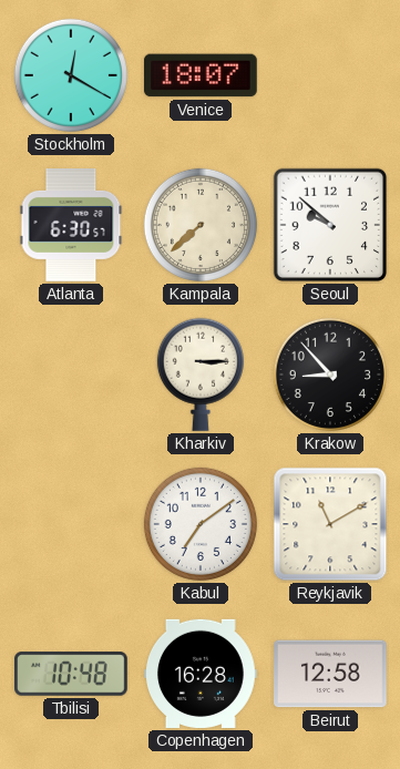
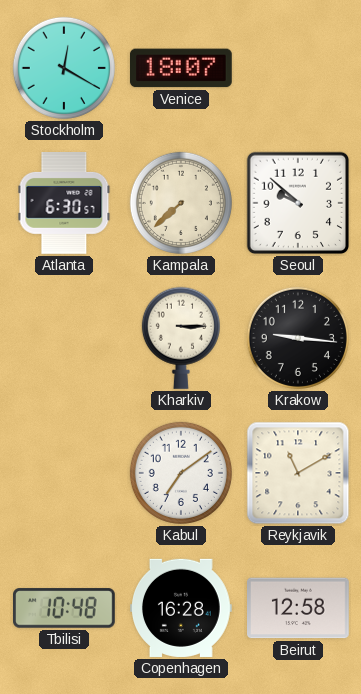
Krakow: 8:53 -> 9:16
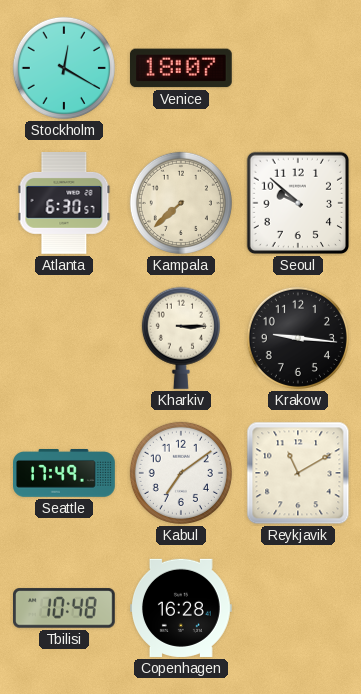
Seattle: none -> 17:49
Beirut: 12:58 -> none
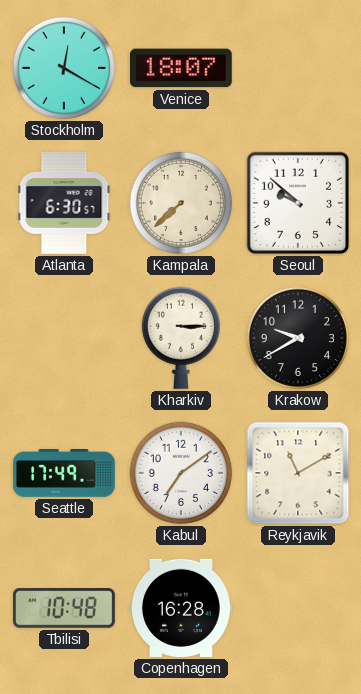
Krakow: 9:16 -> 9:40
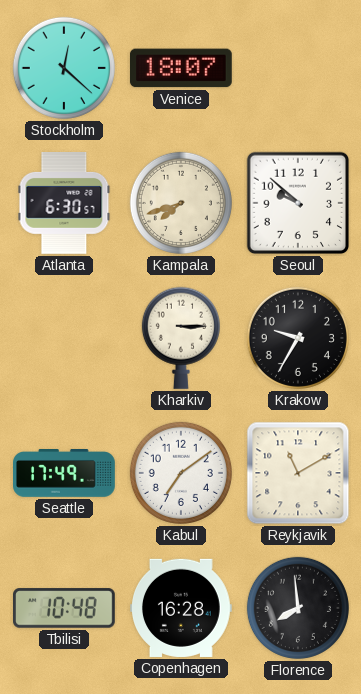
Stockholm: 12:20 -> 12:22
Kampala: 7:38 -> 7:42
Krakow: 9:40 -> 9:35
Florence: none -> 7:59
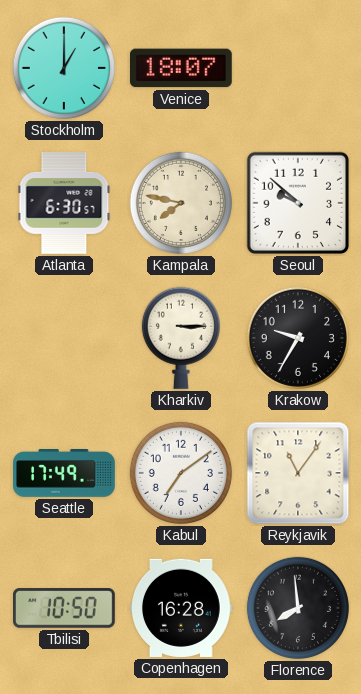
Stockholm: 12:22 -> 1:00
Kampala: 7:42 -> 7:47
Reykjavik: 11:10 -> 11:06
Tbilisi: 10:48 -> 10:50
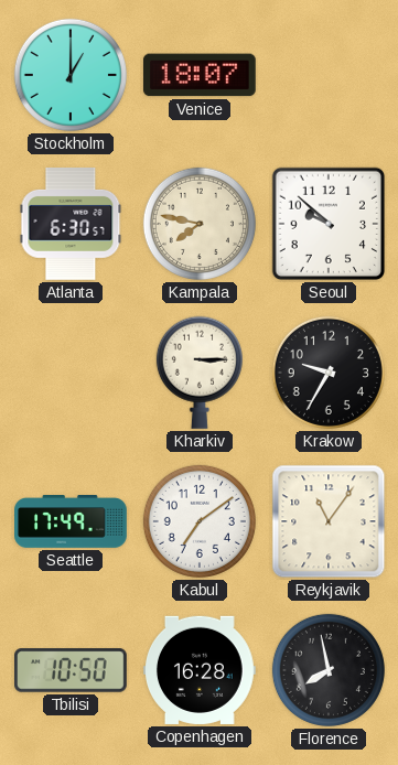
Florence: 7:59 -> 7:58
